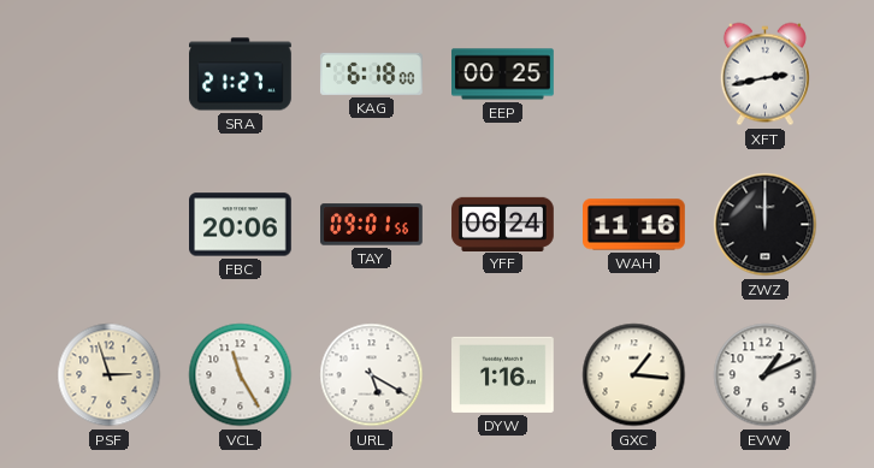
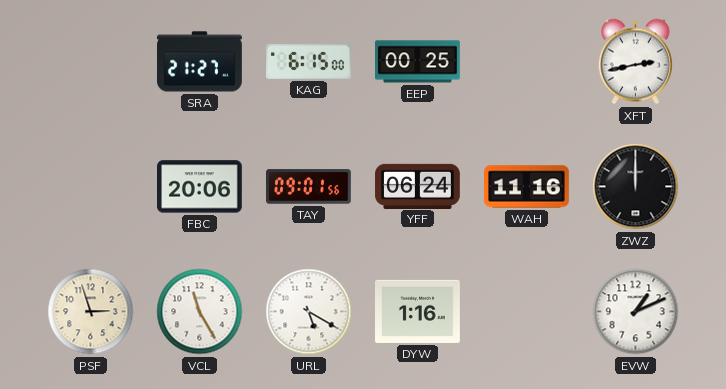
KAG: 6:18 -> 6:15
GXC: 1:16 -> none
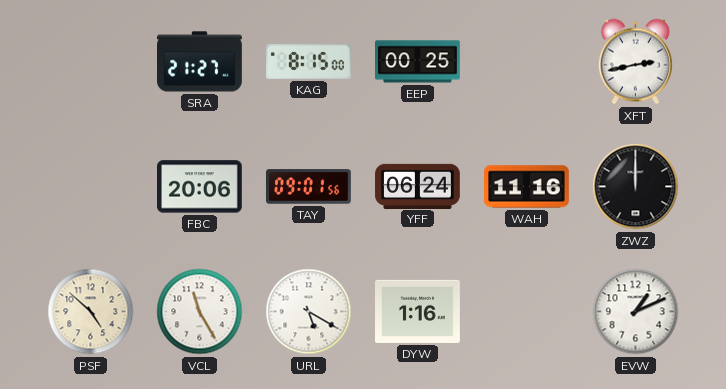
KAG: 6:15 -> 8:15
PSF: 2:57 -> 4:52
